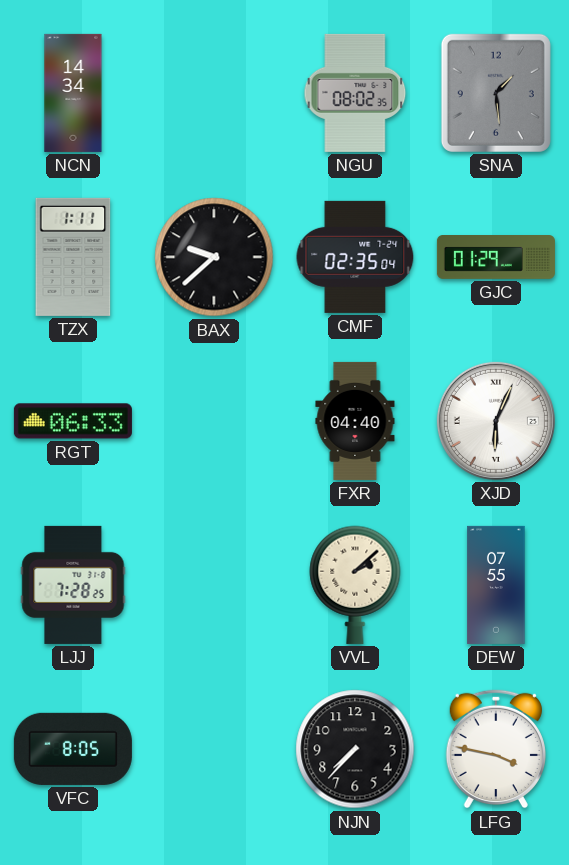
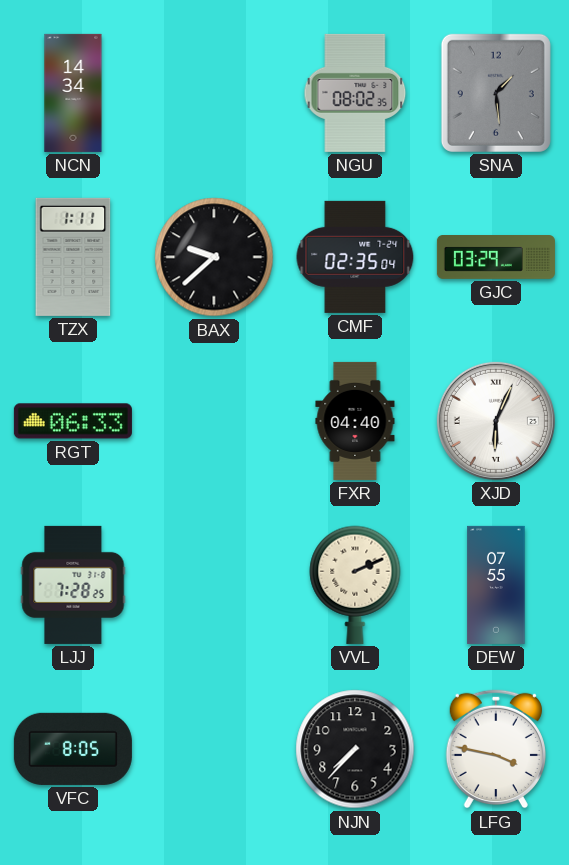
GJC: 01:29 -> 03:29
VVL: 2:08 -> 2:11
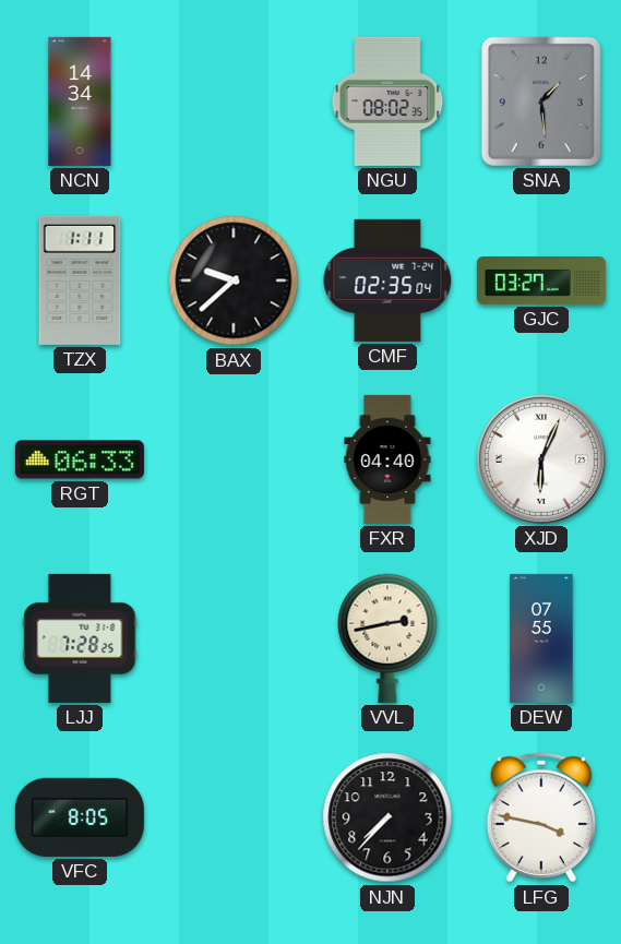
GJC: 03:29 -> 03:27
VVL: 2:11 -> 2:43
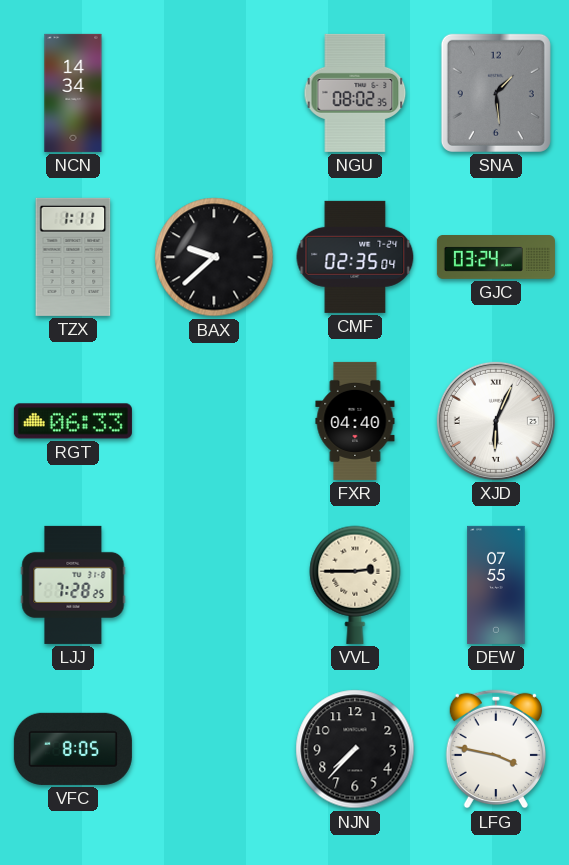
GJC: 03:27 -> 03:24
VVL: 2:43 -> 2:45
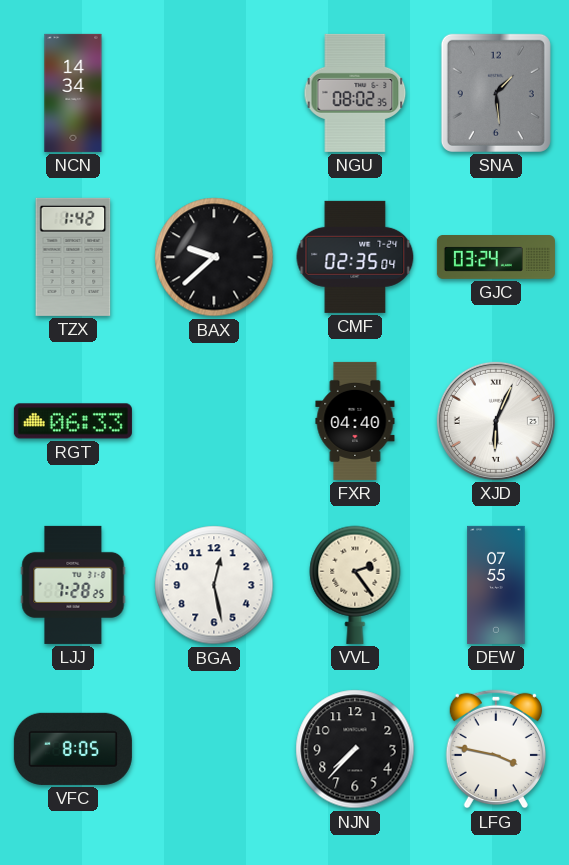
TZX: 1:11 -> 1:42
BGA: none -> 12:28
VVL: 2:45 -> 2:24
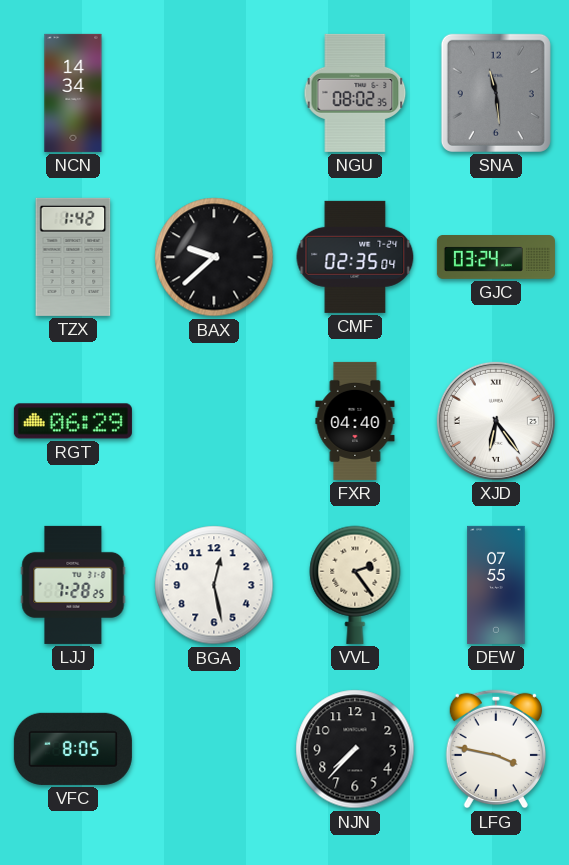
SNA: 1:29 -> 11:29
RGT: 06:33 -> 06:29
XJD: 6:04 -> 6:24
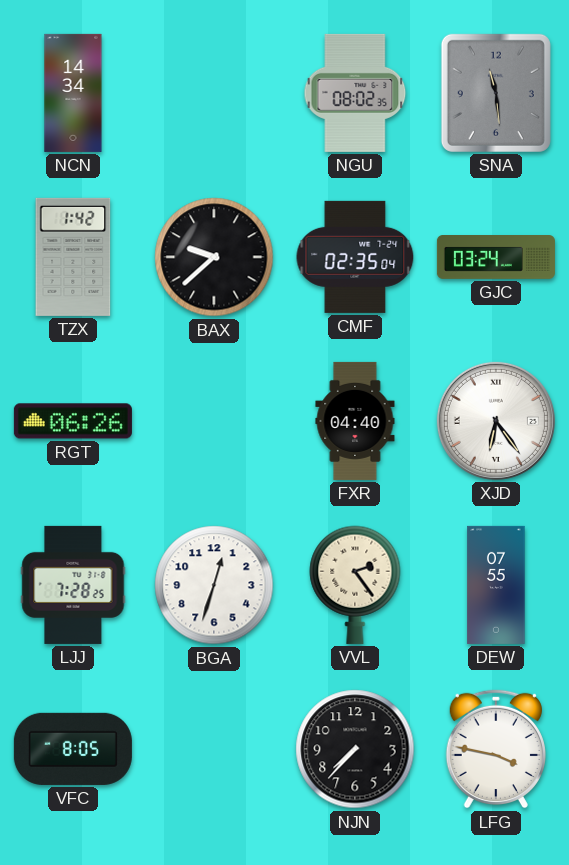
RGT: 06:29 -> 06:26
BGA: 12:28 -> 12:33
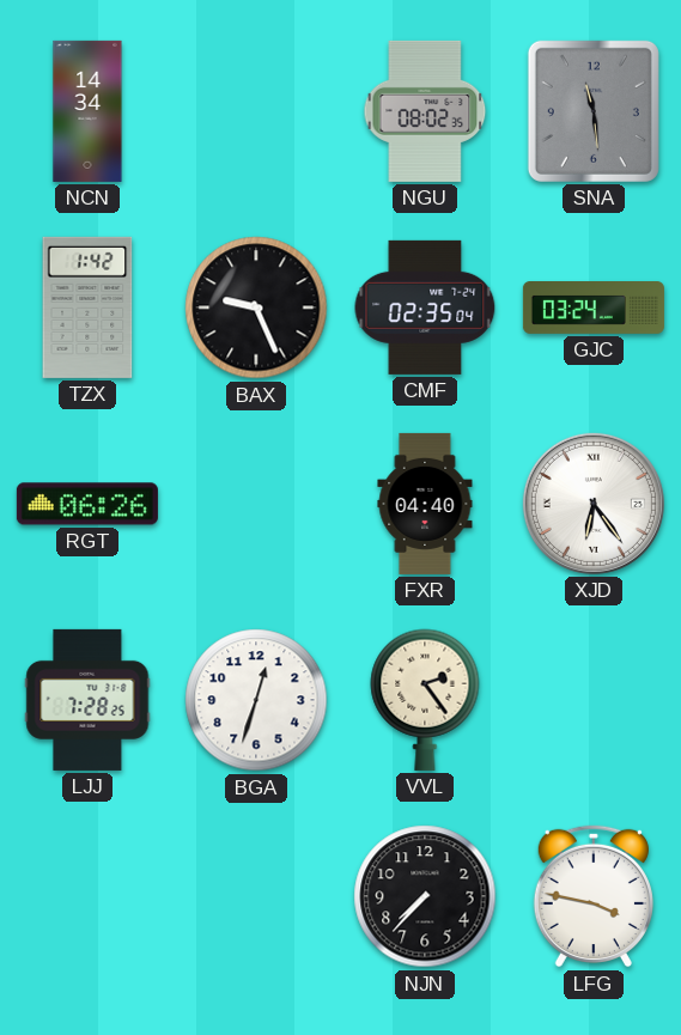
BAX: 9:38 -> 9:26
DEW: 07:55 -> none
VFC: 8:05 -> none
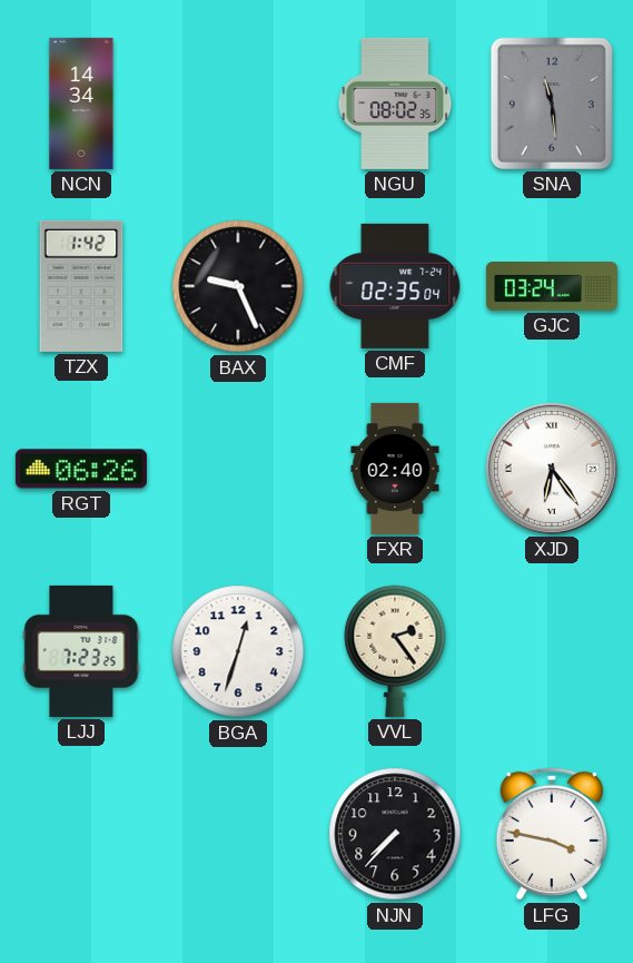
FXR: 04:40 -> 02:40
LJJ: 7:28 -> 7:23
